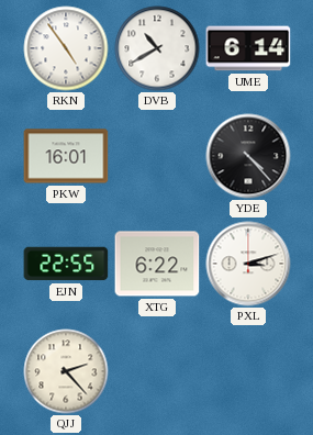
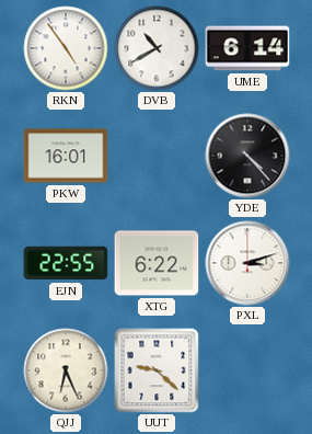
QJJ: 2:23 -> 6:26
UUT: none -> 9:22
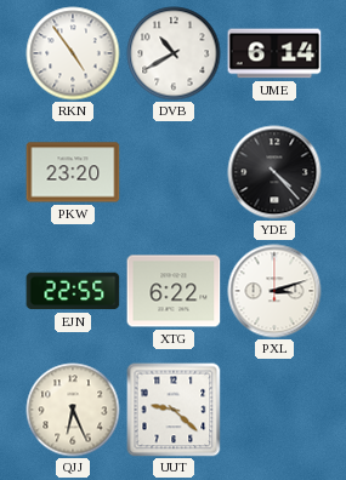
PKW: 16:01 -> 23:20
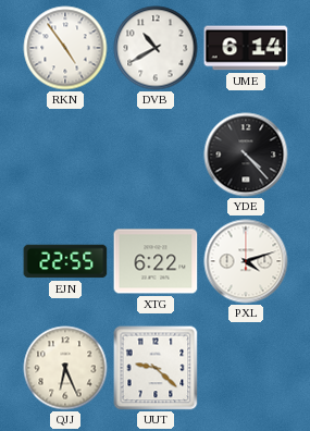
PKW: 23:20 -> none
PXL: 3:12 -> 4:12
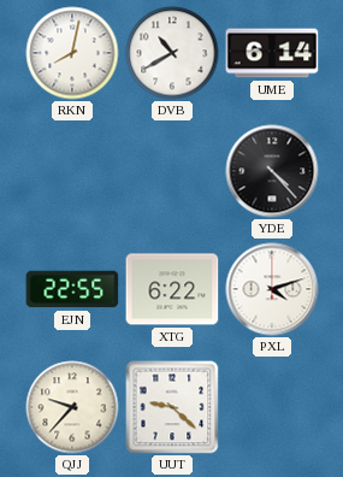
RKN: 4:54 -> 8:02
QJJ: 6:26 -> 9:37
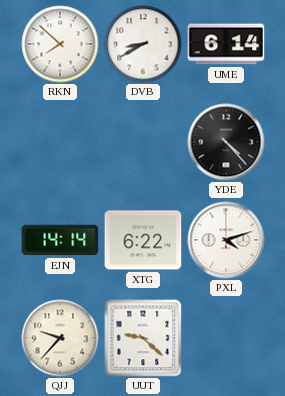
RKN: 8:02 -> 7:52
DVB: 10:40 -> 8:40
EJN: 22:55 -> 14:14
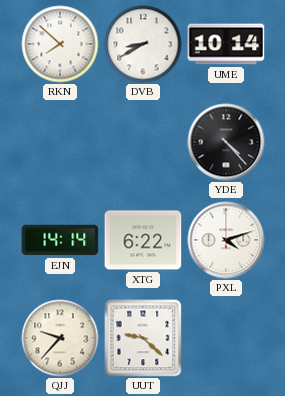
UME: 6:14 -> 10:14
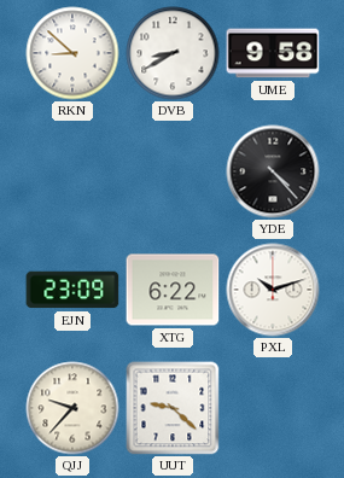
RKN: 7:52 -> 8:52
UME: 10:14 -> 9:58
EJN: 14:14 -> 23:09
PXL: 4:12 -> 10:12
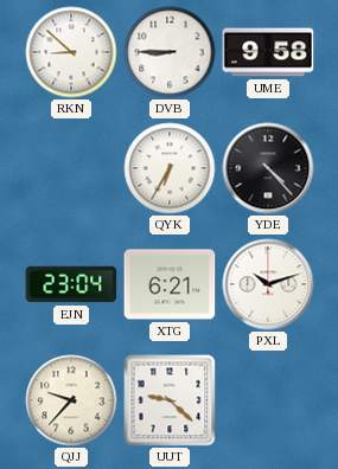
DVB: 8:40 -> 8:45
QYK: none -> 6:35
EJN: 23:09 -> 23:04
XTG: 6:22 -> 6:21
